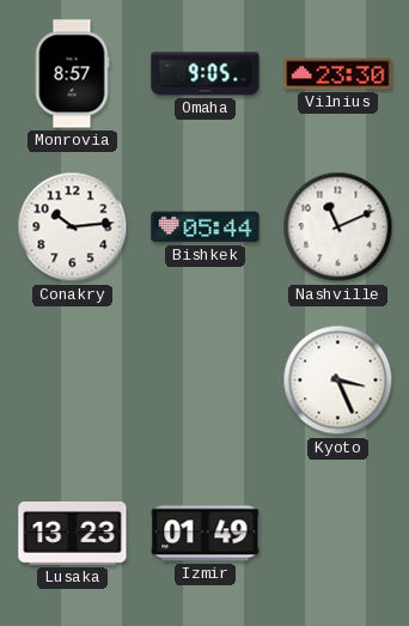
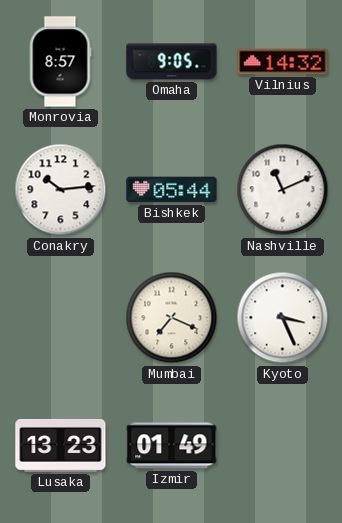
Vilnius: 23:30 -> 14:32
Mumbai: none -> 7:19
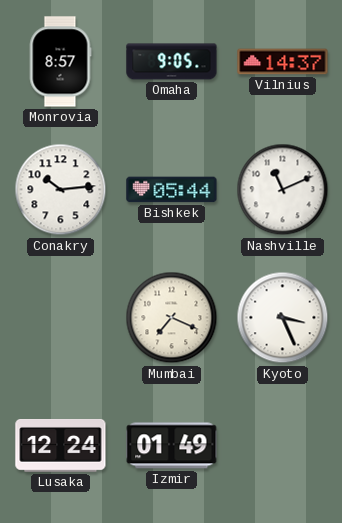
Vilnius: 14:32 -> 14:37
Lusaka: 13:23 -> 12:24
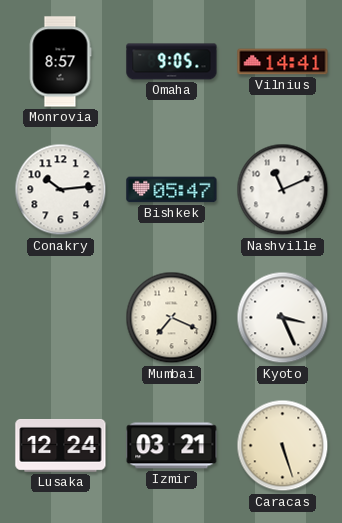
Vilnius: 14:37 -> 14:41
Bishkek: 05:44 -> 05:47
Izmir: 01:49 -> 03:21
Caracas: none -> 5:27
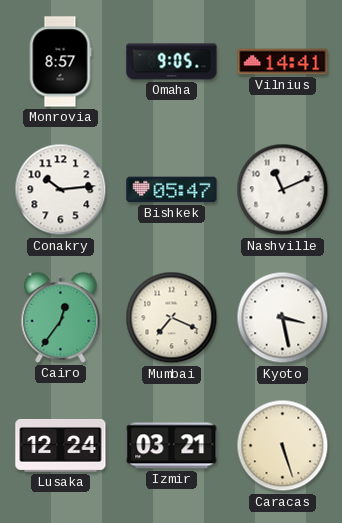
Cairo: none -> 12:36
Kyoto: 3:26 -> 3:28
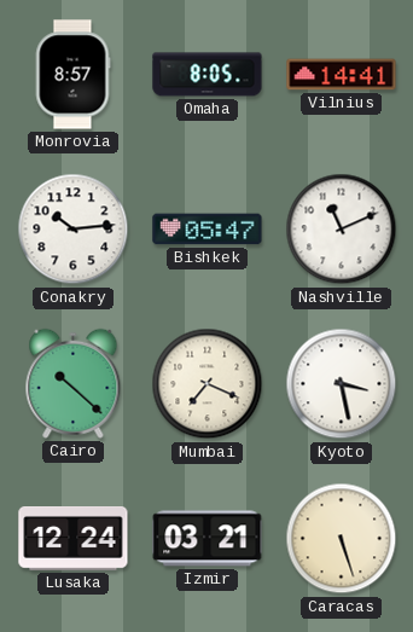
Omaha: 9:05 -> 8:05
Cairo: 12:36 -> 10:22
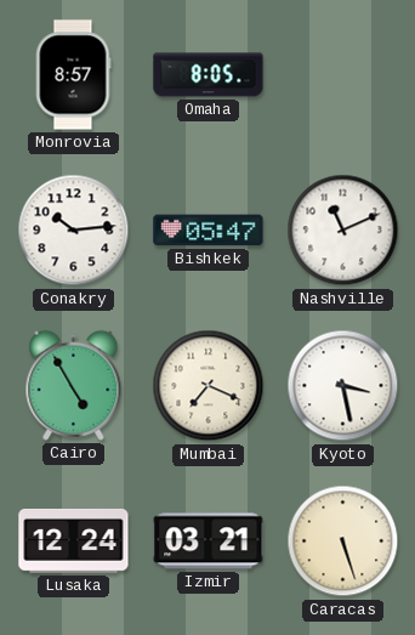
Vilnius: 14:41 -> none
Cairo: 10:22 -> 4:55
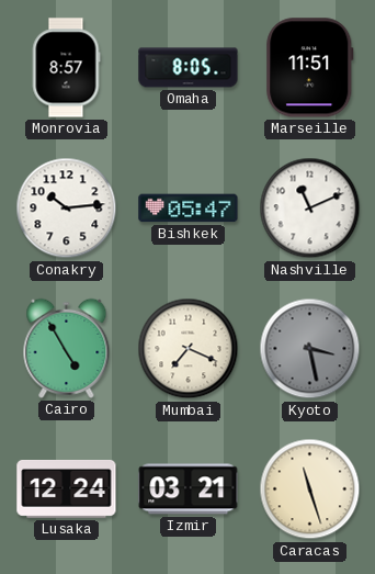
Marseille: none -> 11:51
Kyoto dial: white -> grey
Caracas: 5:27 -> 11:27
